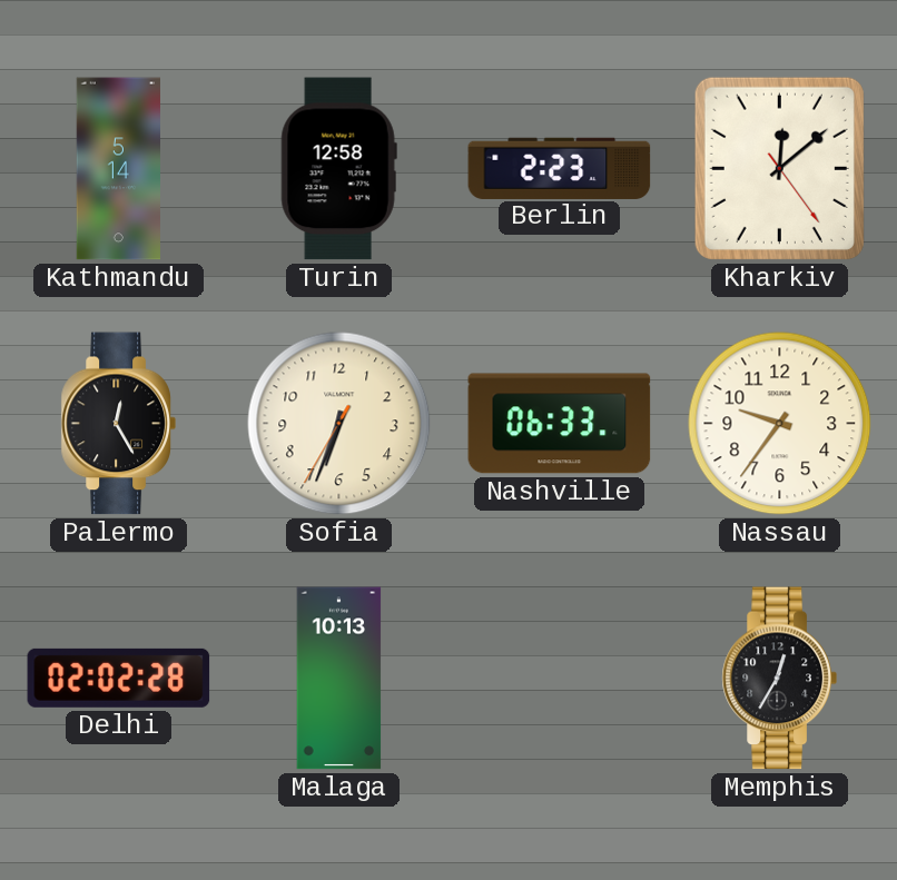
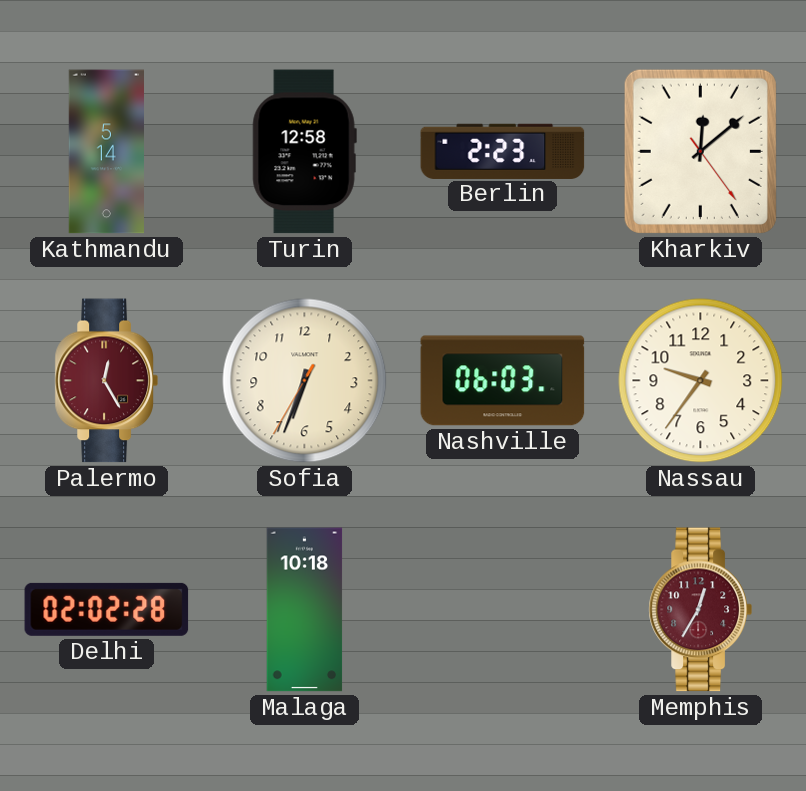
Palermo dial: black -> burgundy
Nashville: 06:33 -> 06:03
Malaga: 10:13 -> 10:18
Memphis dial: black -> burgundy
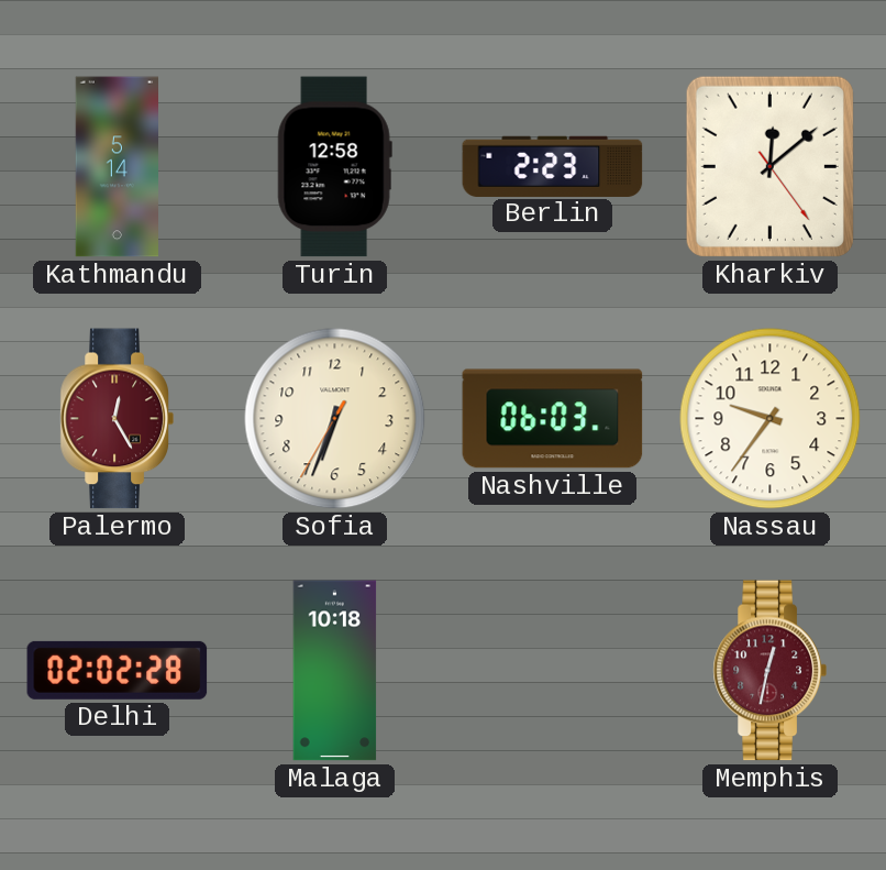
Memphis: 12:35 -> 12:32
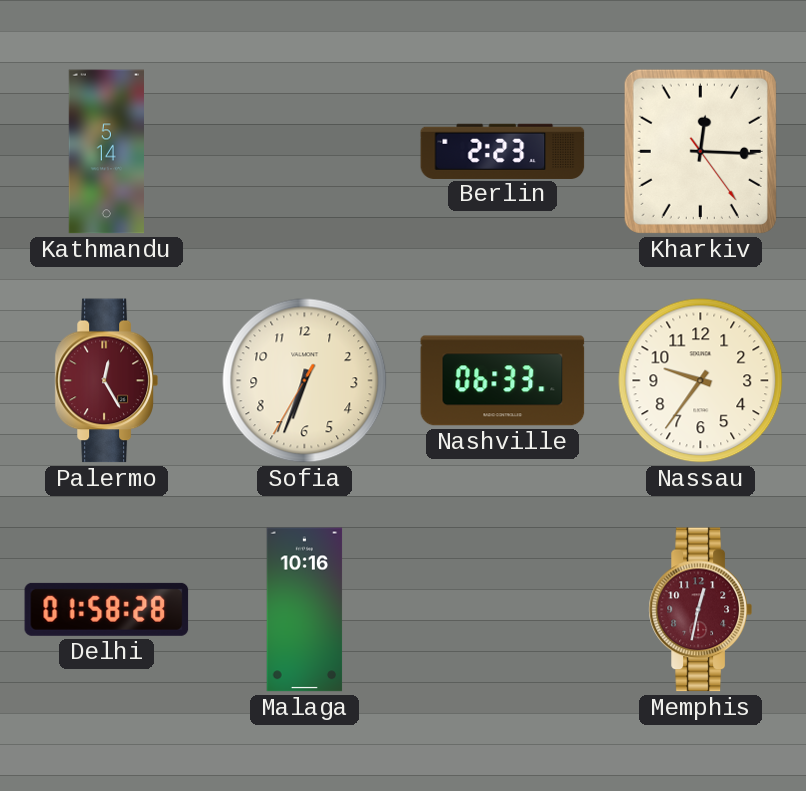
Turin: 12:58 -> none
Kharkiv: 12:08 -> 12:15
Nashville: 06:03 -> 06:33
Delhi: 02:02 -> 01:58
Malaga: 10:18 -> 10:16
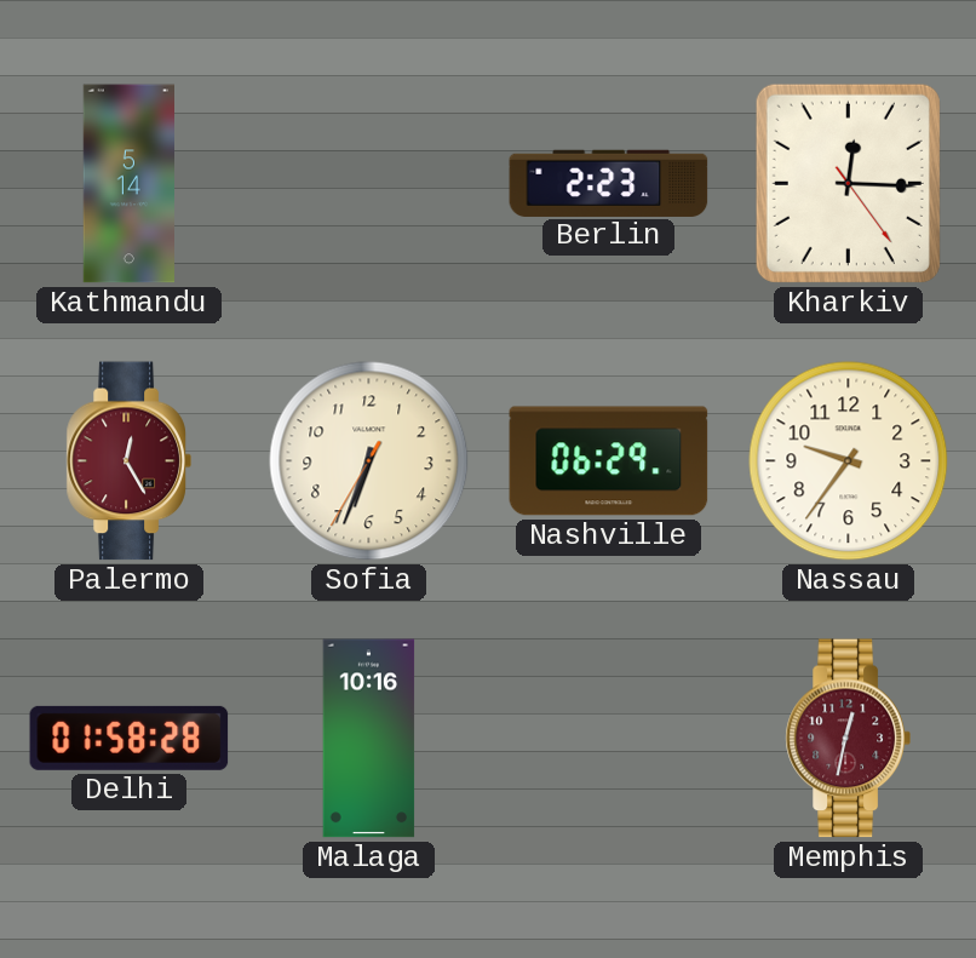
Nashville: 06:33 -> 06:29
